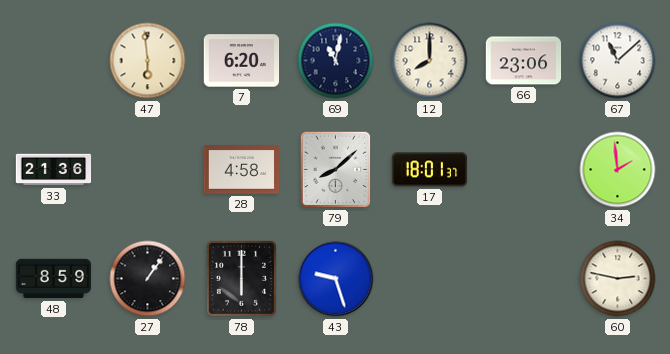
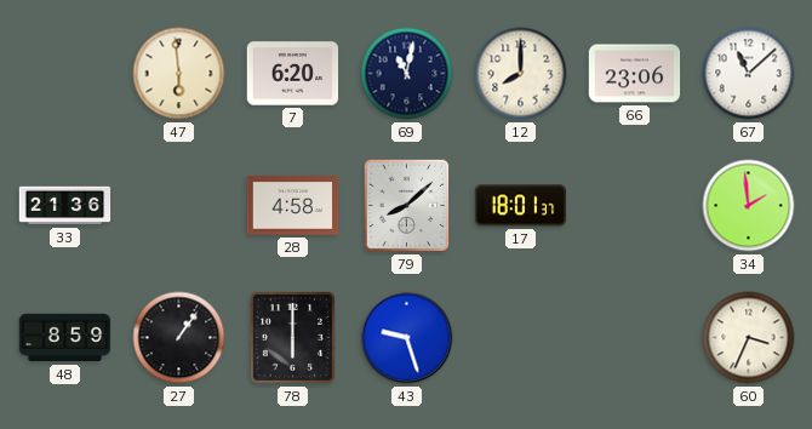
60: 2:47 -> 3:34
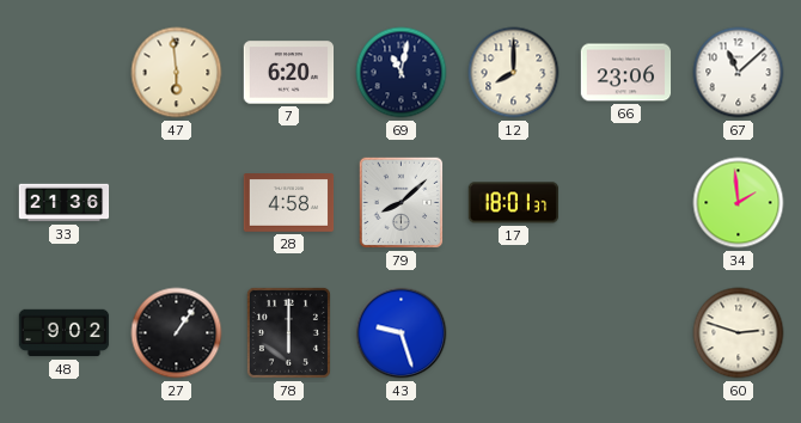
48: 8:59 -> 9:02
60: 3:34 -> 2:48
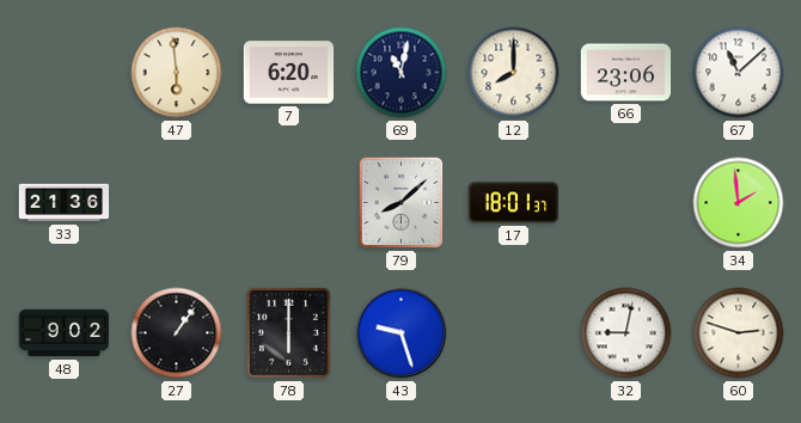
28: 4:58 -> none
32: none -> 9:02
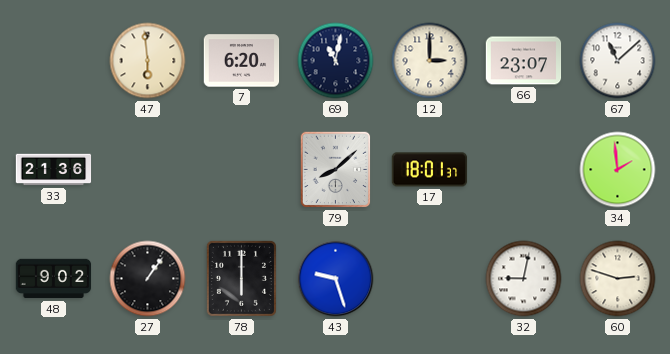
12: 8:00 -> 3:00
66: 23:06 -> 23:07
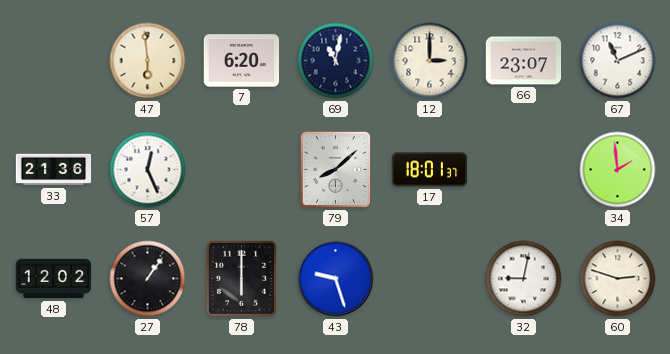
67: 11:08 -> 11:11
57: none -> 12:26
48: 9:02 -> 12:02
